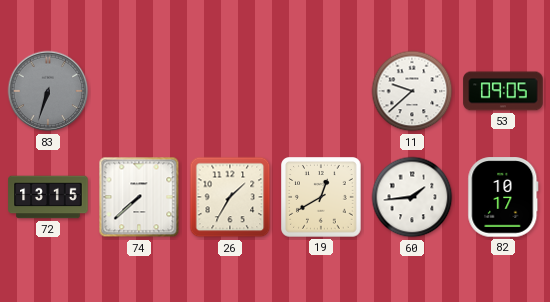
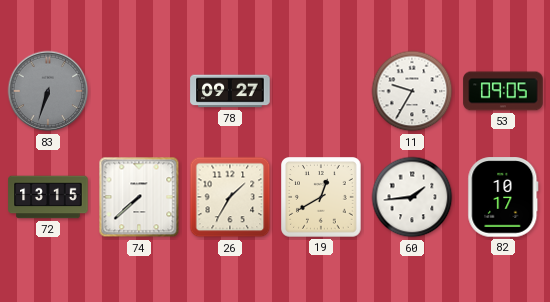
78: none -> 09:27
11: 9:38 -> 9:35
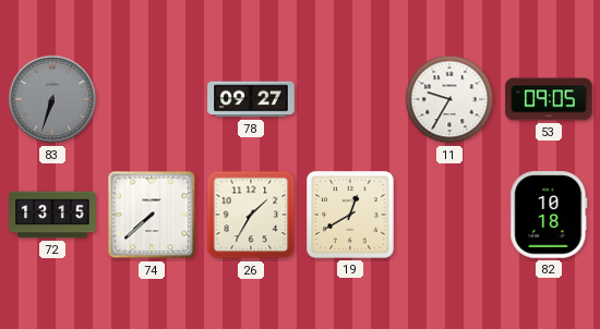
60: 1:44 -> none
82: 10:17 -> 10:18
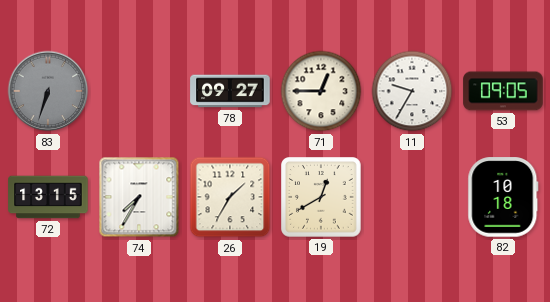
71: none -> 12:45
74: 7:38 -> 7:35
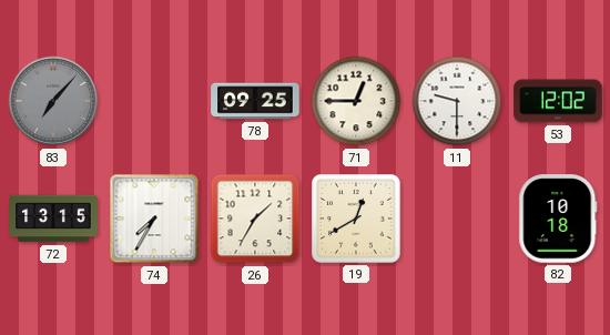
83: 6:33 -> 7:07
78: 09:27 -> 09:25
11: 9:35 -> 9:30
53: 09:05 -> 12:02
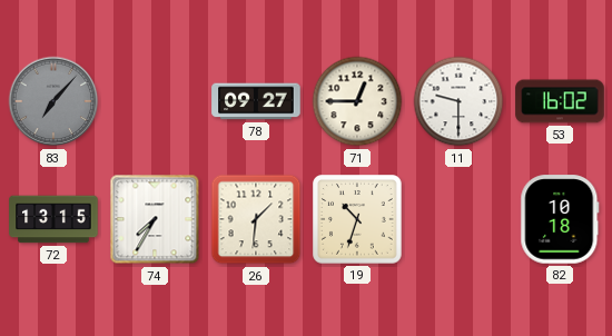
78: 09:25 -> 09:27
53: 12:02 -> 16:02
26: 1:35 -> 1:31
19: 12:40 -> 10:33
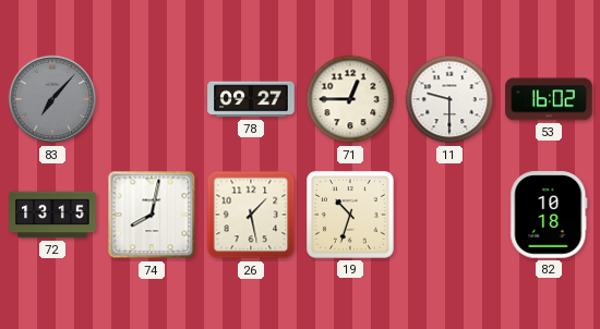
74: 7:35 -> 8:02
26: 1:31 -> 1:28
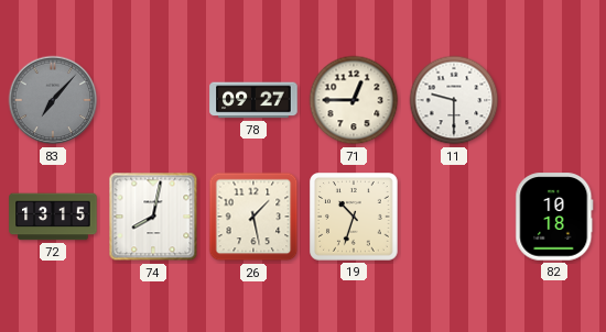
53: 16:02 -> none
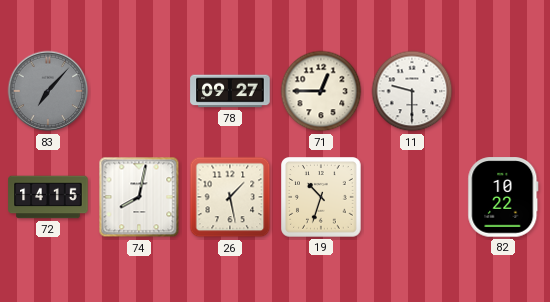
72: 13:15 -> 14:15
82: 10:18 -> 10:22
